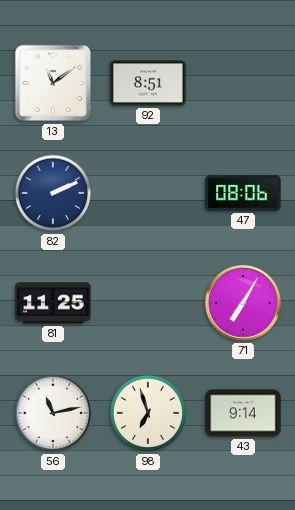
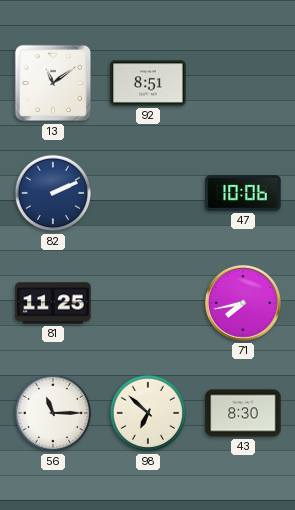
47: 08:06 -> 10:06
71: 7:05 -> 7:43
56: 11:13 -> 11:15
98: 6:57 -> 6:52
43: 9:14 -> 8:30
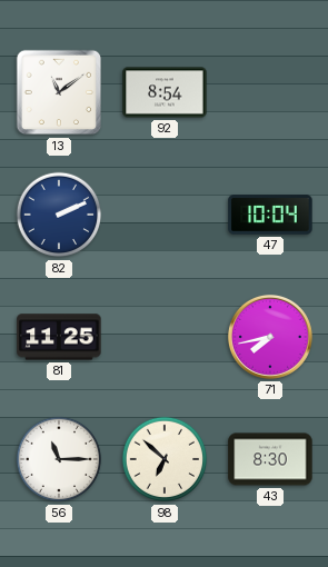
92: 8:51 -> 8:54
47: 10:06 -> 10:04
